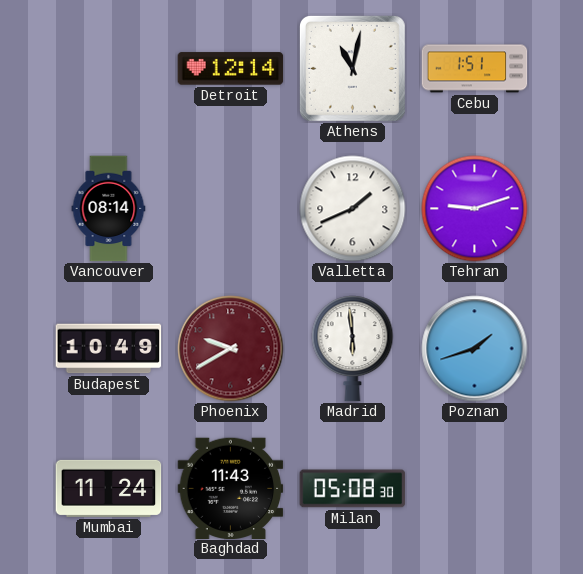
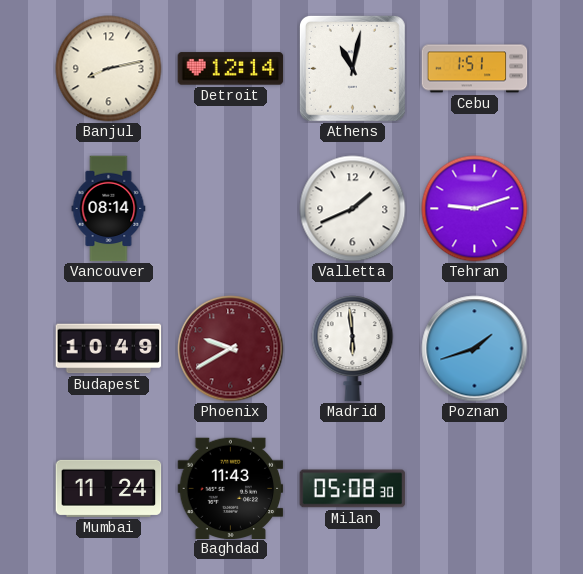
Banjul: none -> 8:13
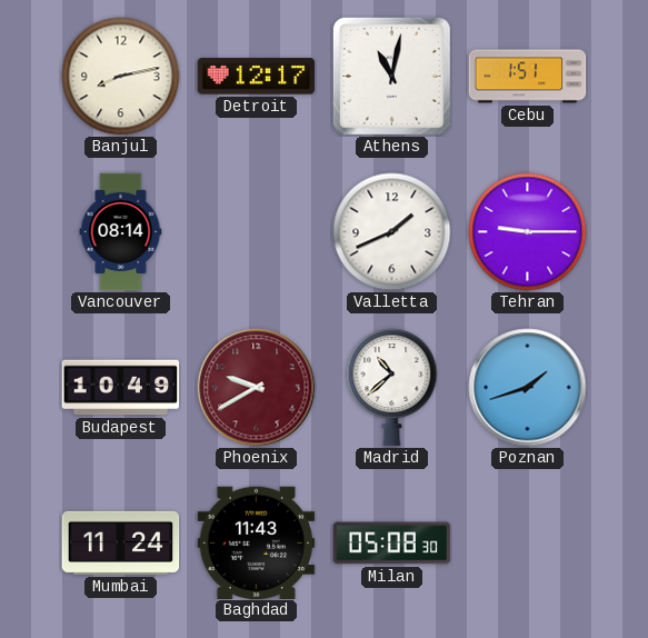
Detroit: 12:14 -> 12:17
Tehran: 9:12 -> 9:15
Madrid: 5:59 -> 10:38
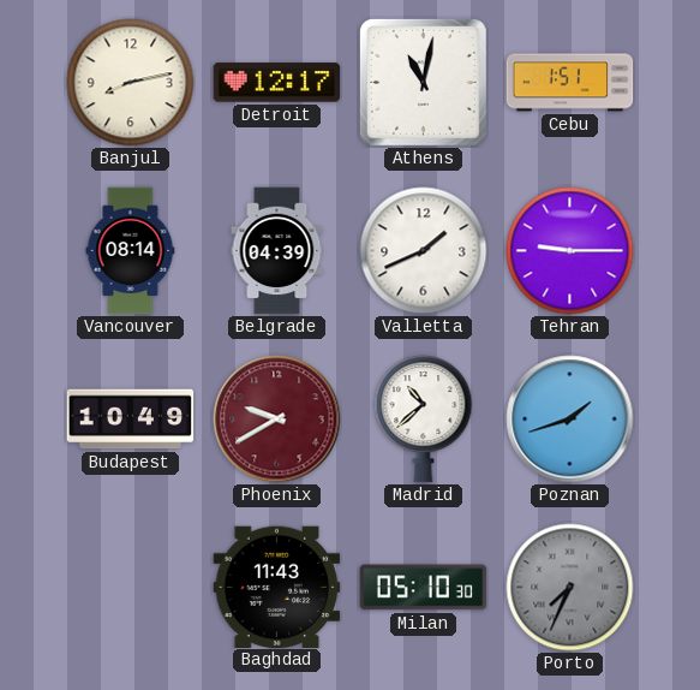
Belgrade: none -> 04:39
Mumbai: 11:24 -> none
Milan: 05:08 -> 05:10
Porto: none -> 7:34
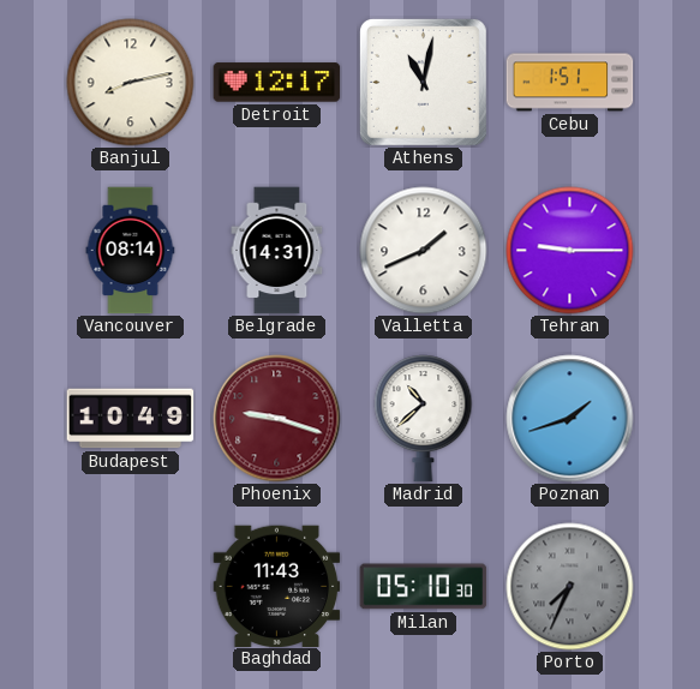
Belgrade: 04:39 -> 14:31
Phoenix: 9:40 -> 9:18
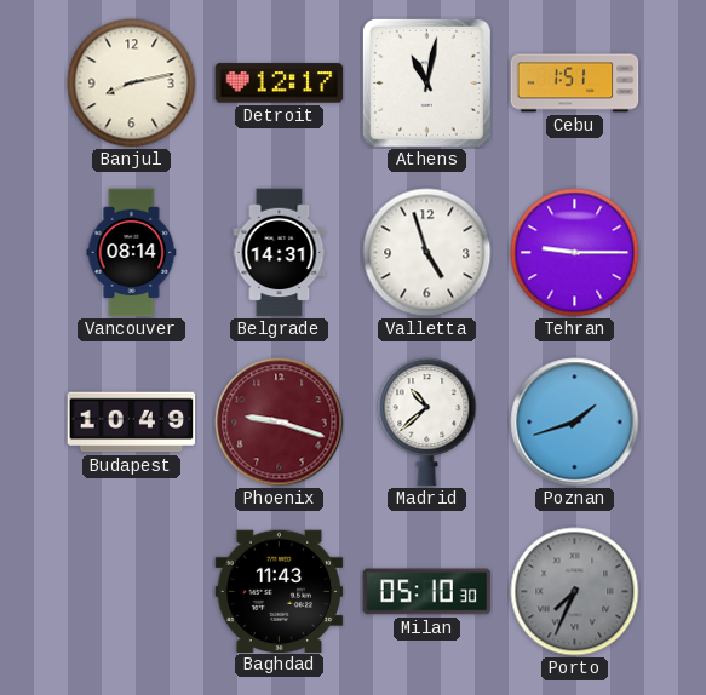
Valletta: 1:41 -> 4:57
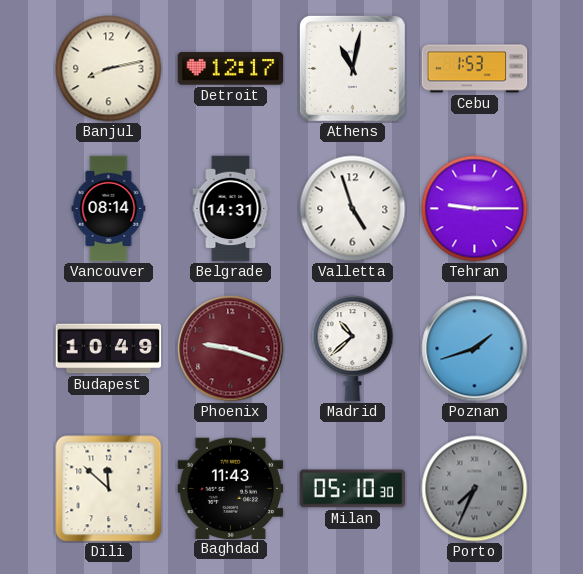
Cebu: 1:51 -> 1:53
Dili: none -> 11:52
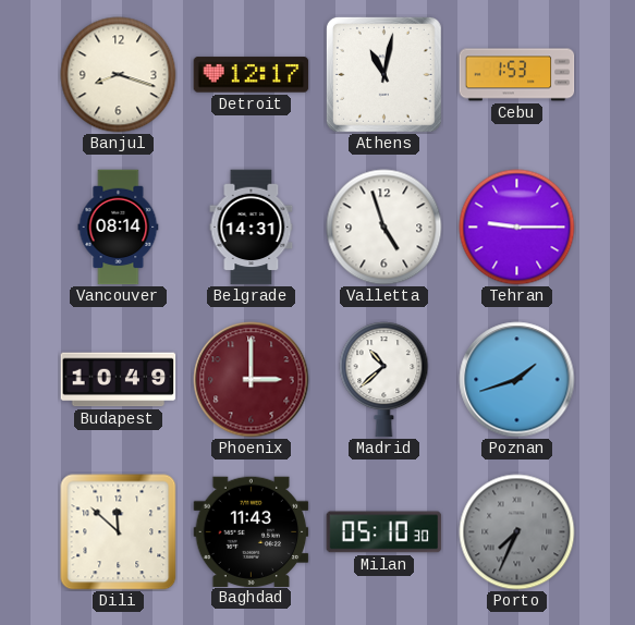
Banjul: 8:13 -> 8:18
Phoenix: 9:18 -> 3:00
